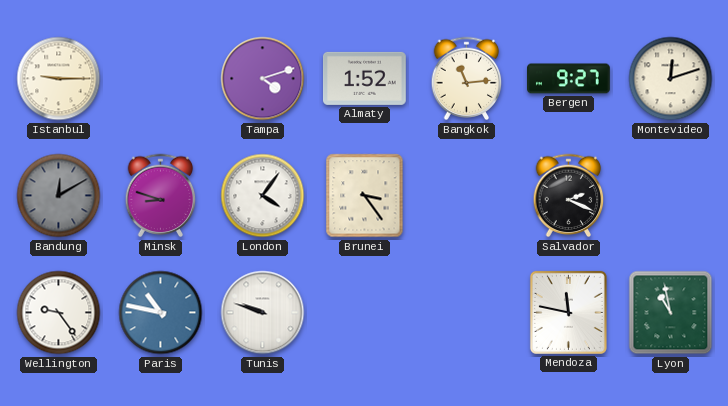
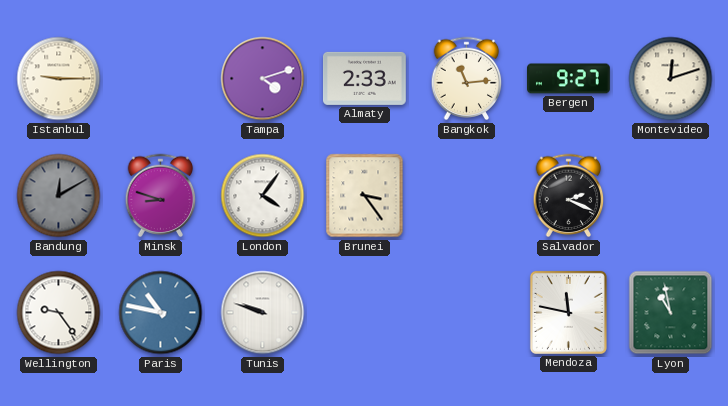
Almaty: 1:52 -> 2:33
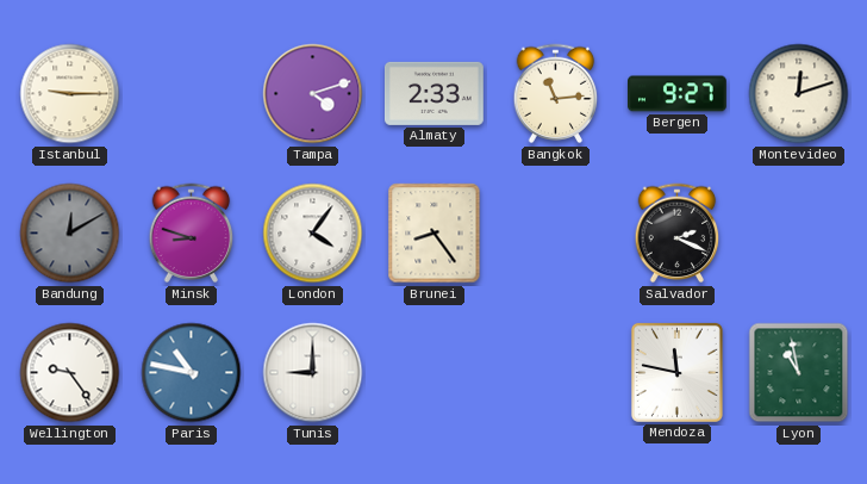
Brunei: 3:24 -> 8:24
Tunis: 9:48 -> 9:00
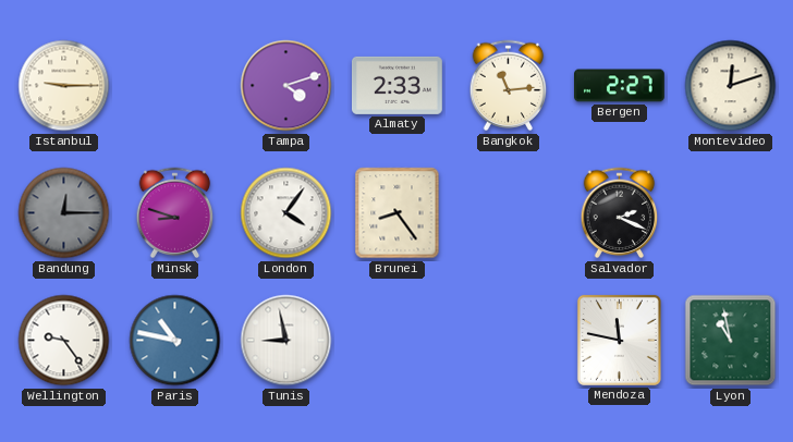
Bergen: 9:27 -> 2:27
Bandung: 12:10 -> 12:15
Tunis: 9:00 -> 8:58
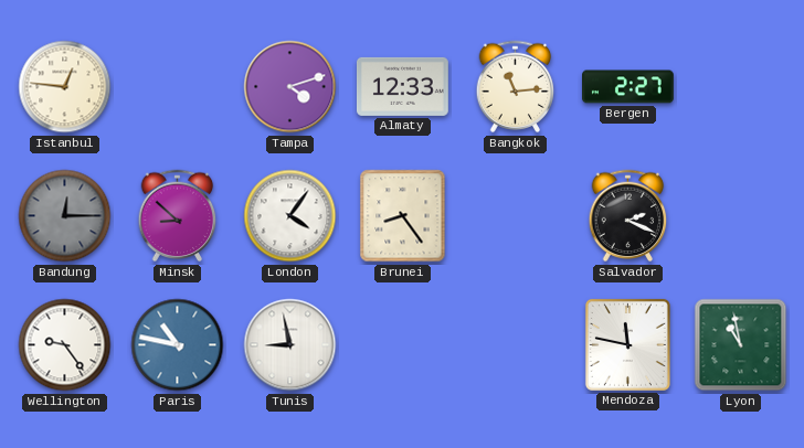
Istanbul: 9:15 -> 12:46
Almaty: 2:33 -> 12:33
Montevideo: 12:12 -> none
Minsk: 8:48 -> 8:52
